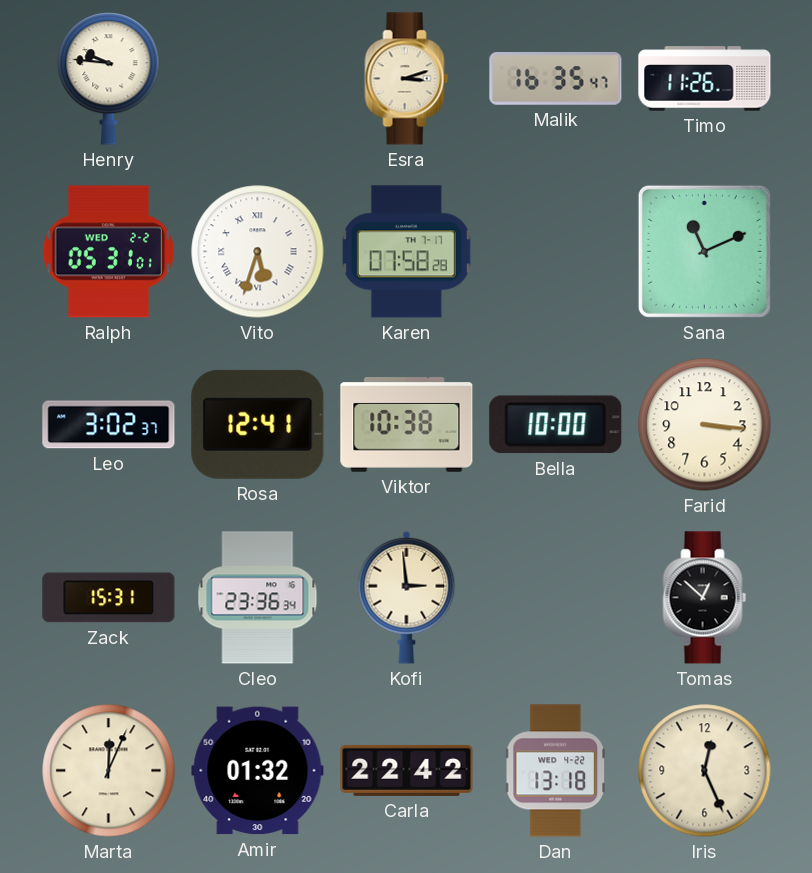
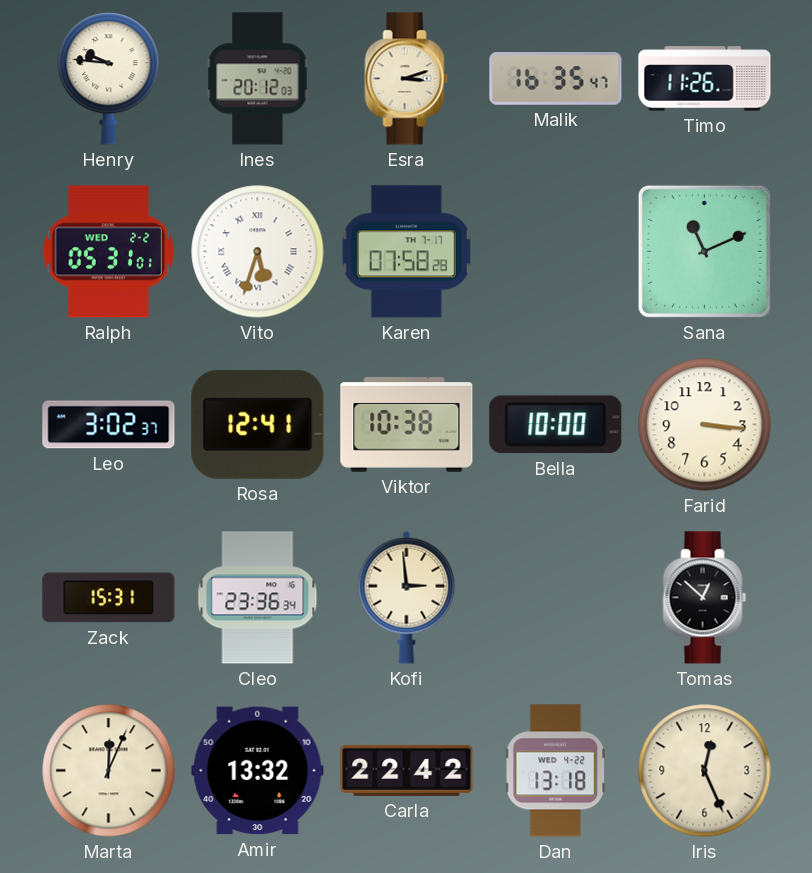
Ines: none -> 20:12
Amir: 01:32 -> 13:32
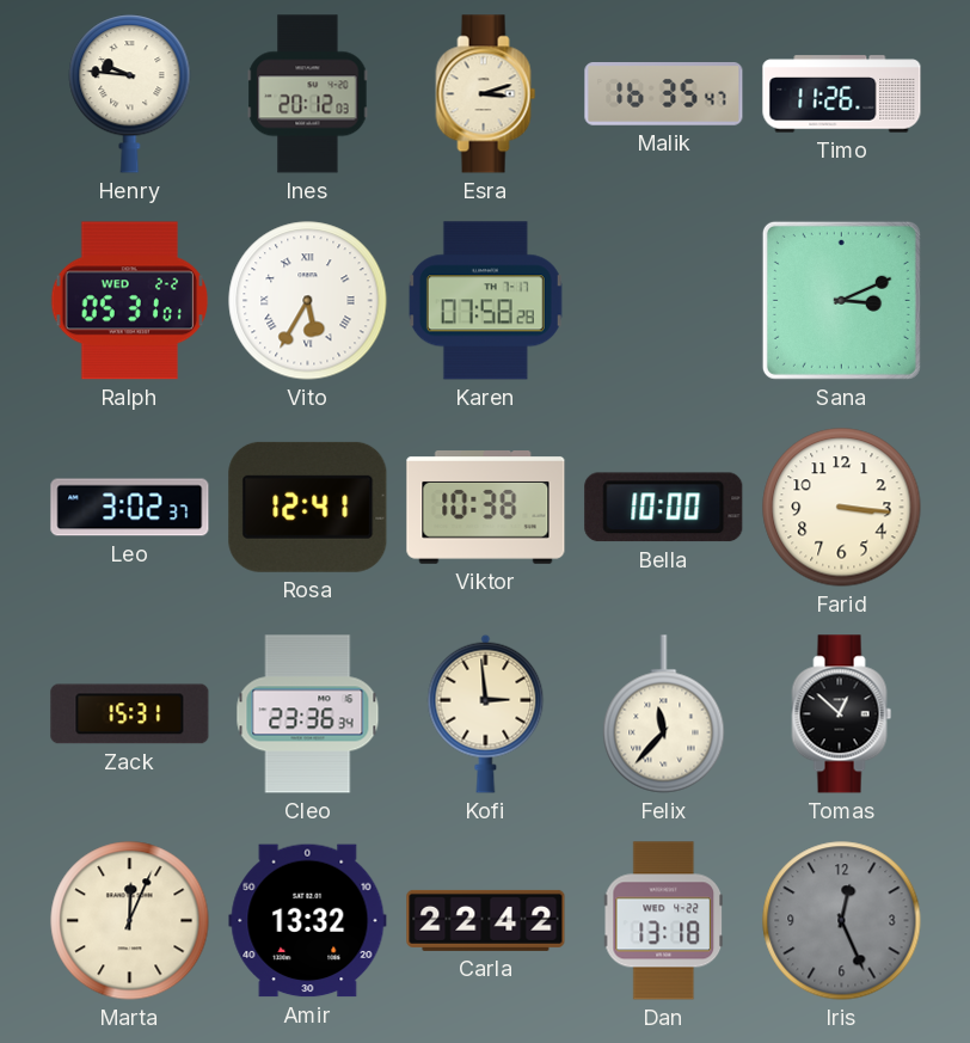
Vito: 5:33 -> 5:35
Sana: 11:11 -> 3:11
Felix: none -> 11:37
Iris dial: cream -> grey
